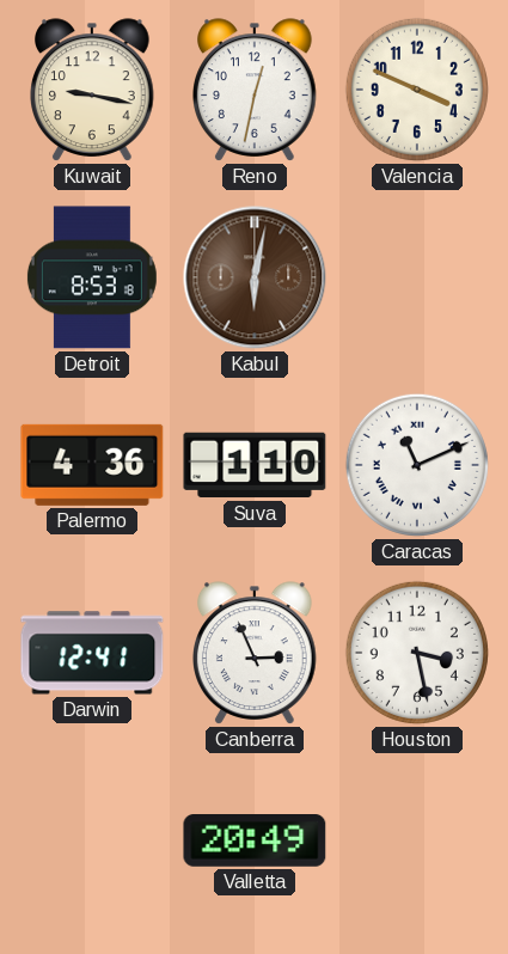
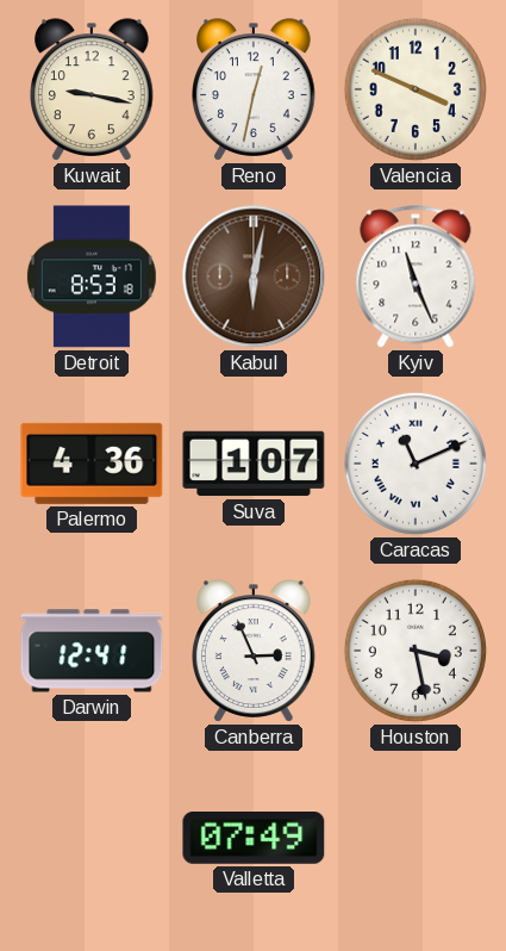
Kyiv: none -> 11:26
Suva: 1:10 -> 1:07
Valletta: 20:49 -> 07:49
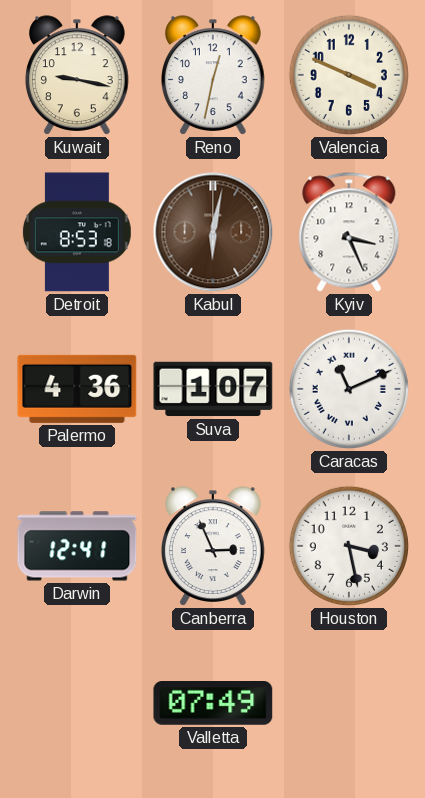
Kyiv: 11:26 -> 3:26
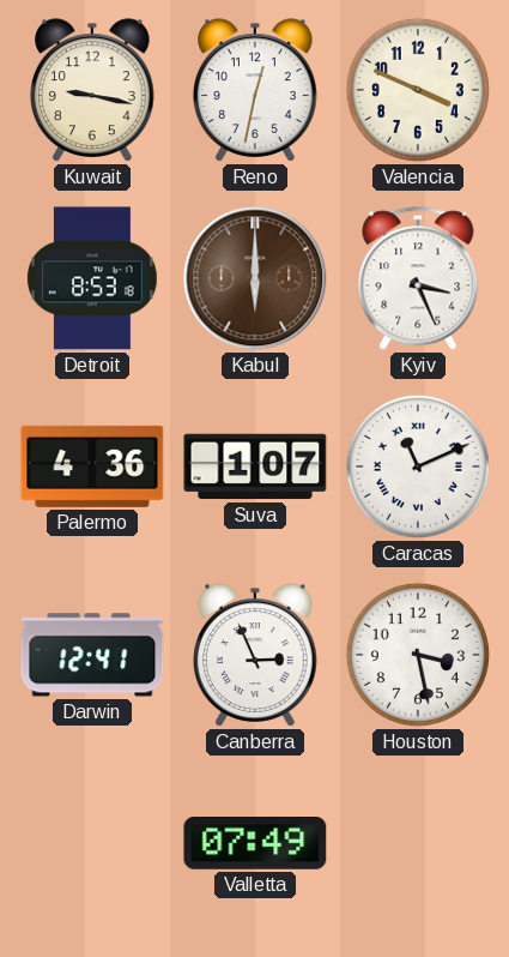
Kabul: 6:02 -> 6:00
